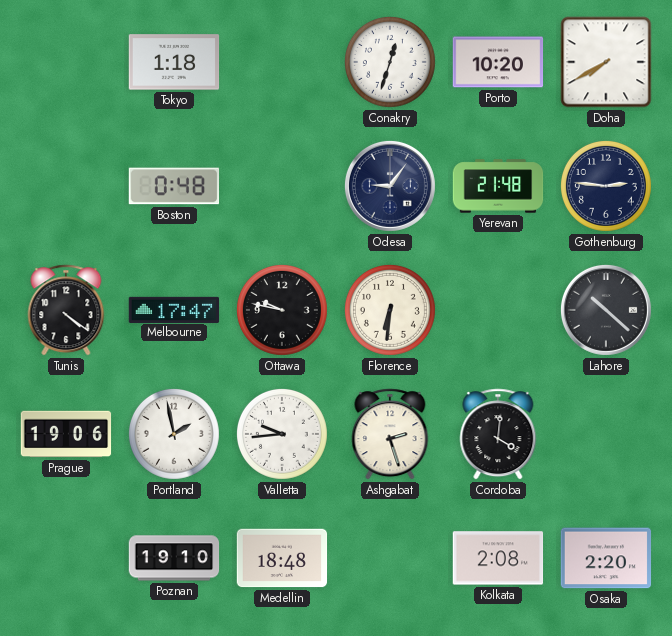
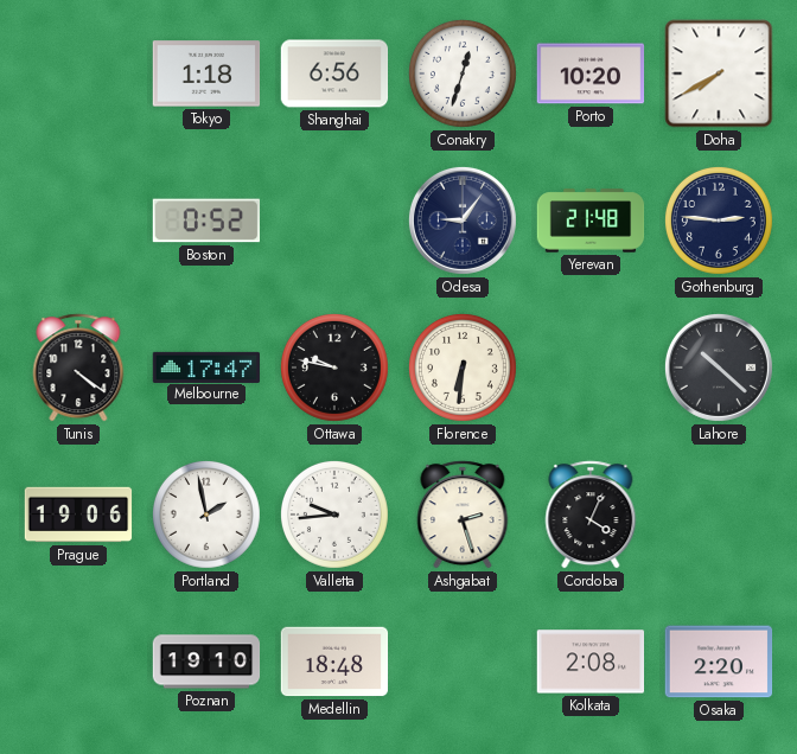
Shanghai: none -> 6:56
Boston: 0:48 -> 0:52
Cordoba: 4:01 -> 4:04
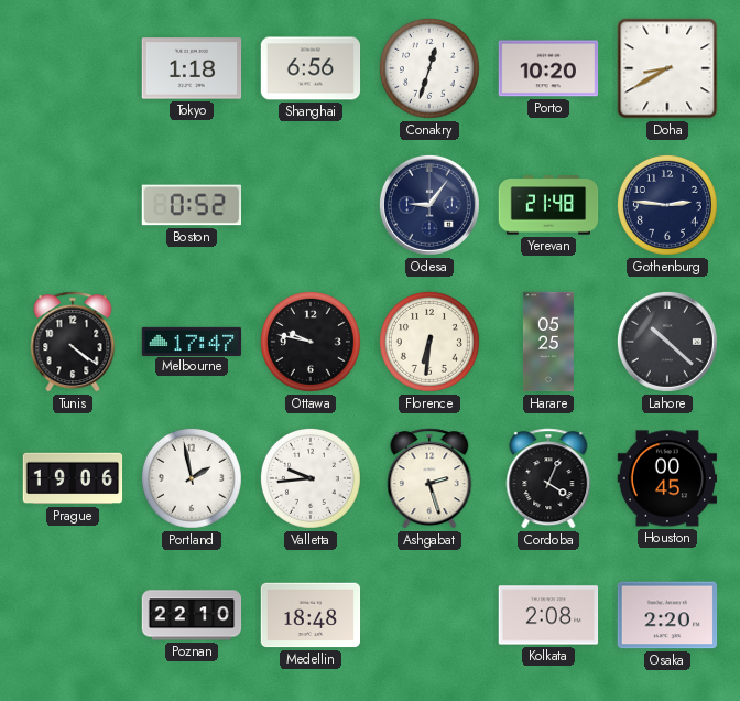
Doha: 7:40 -> 8:40
Harare: none -> 05:25
Houston: none -> 00:45
Poznan: 19:10 -> 22:10
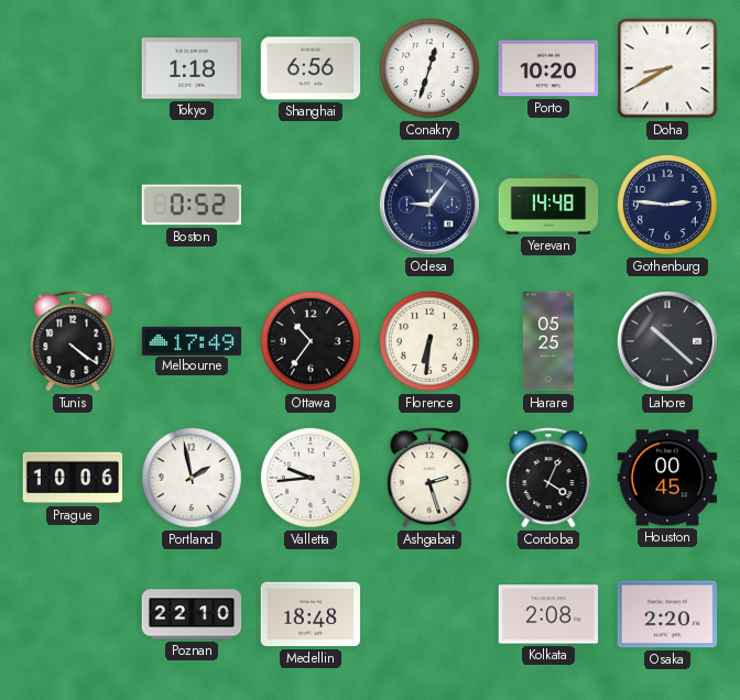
Yerevan: 21:48 -> 14:48
Melbourne: 17:47 -> 17:49
Ottawa: 9:47 -> 10:36
Prague: 19:06 -> 10:06
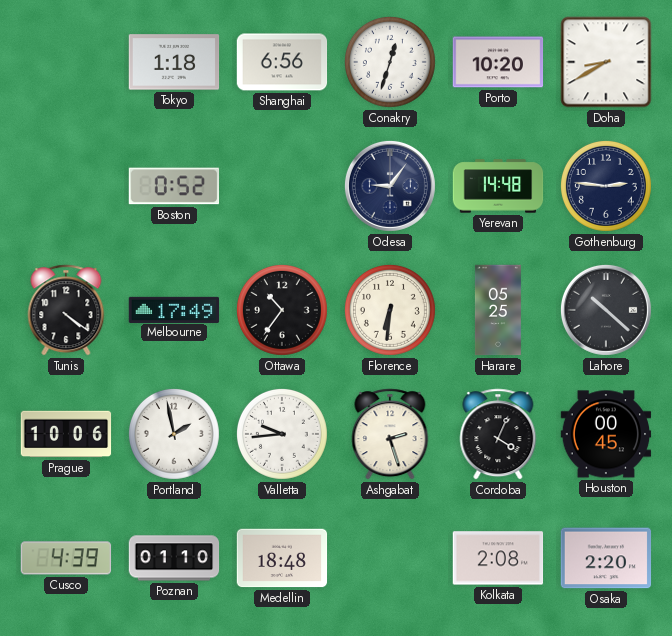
Cusco: none -> 4:39
Poznan: 22:10 -> 01:10
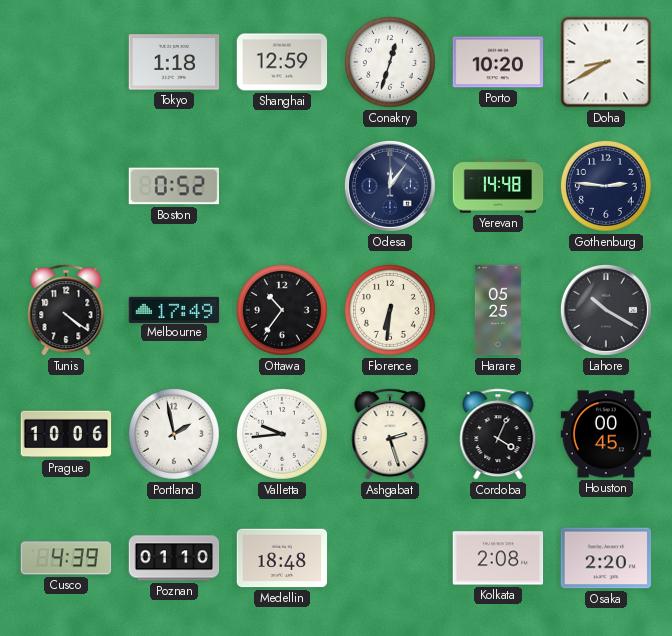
Shanghai: 6:56 -> 12:59
Odesa: 9:06 -> 12:06
Lahore: 10:22 -> 10:20
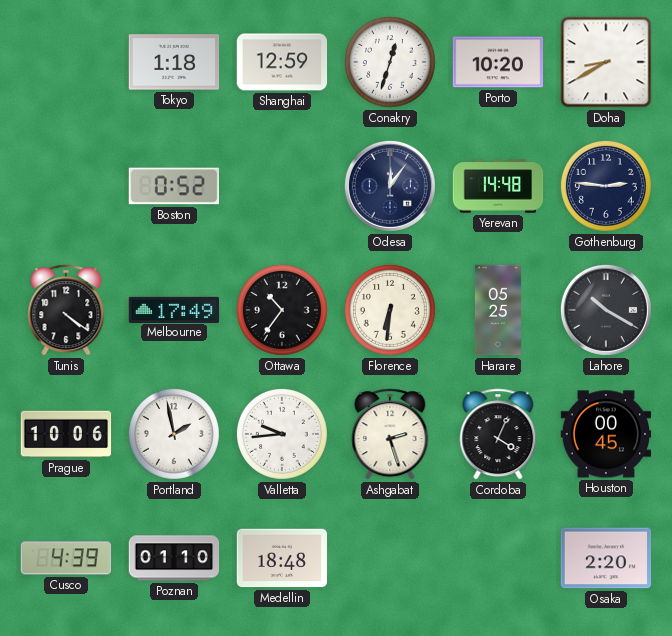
Kolkata: 2:08 -> none
